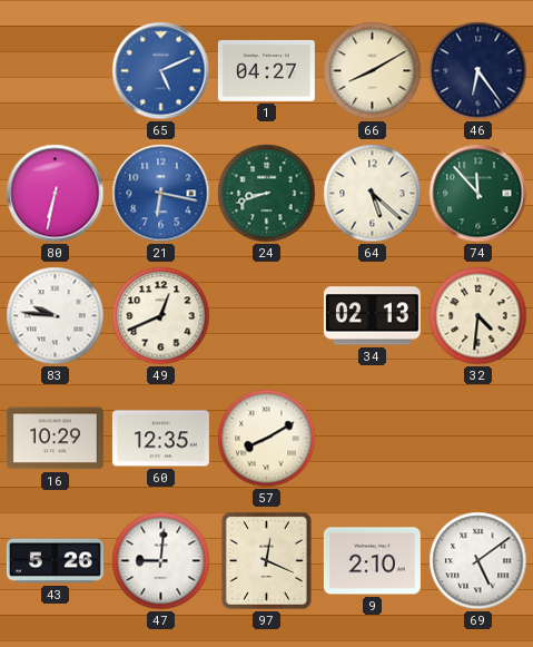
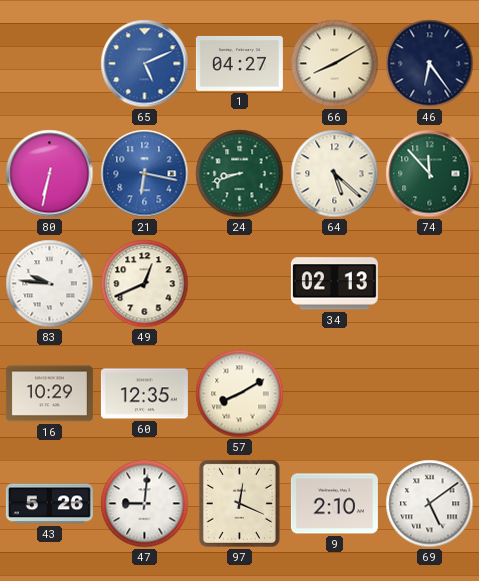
32: 4:31 -> none
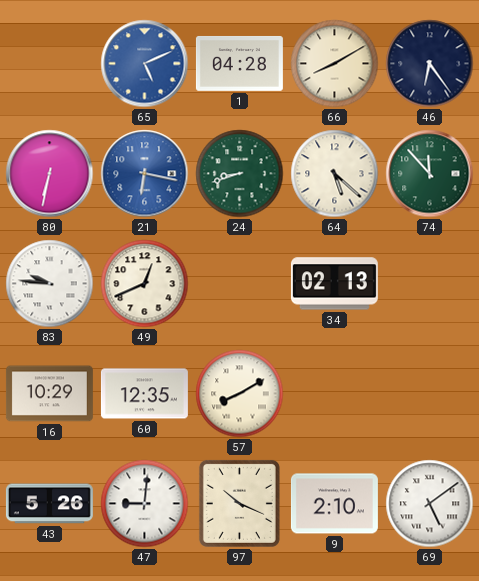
1: 04:27 -> 04:28
97: 12:19 -> 10:19
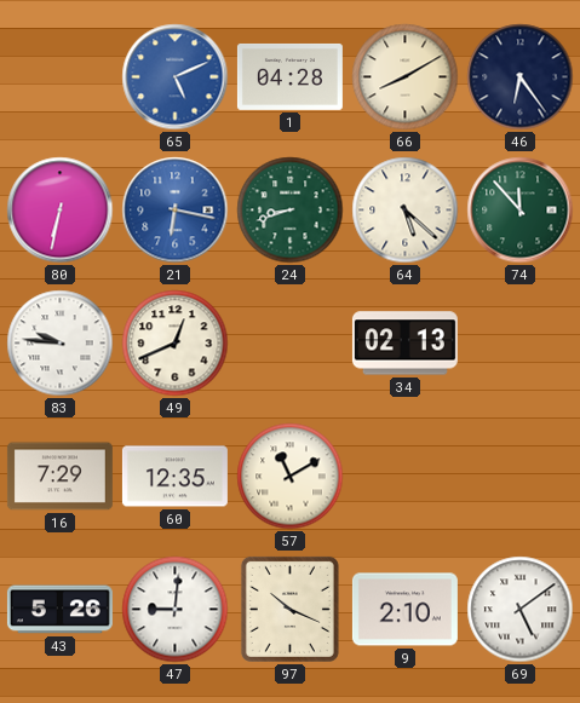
16: 10:29 -> 7:29
57: 8:10 -> 11:10
